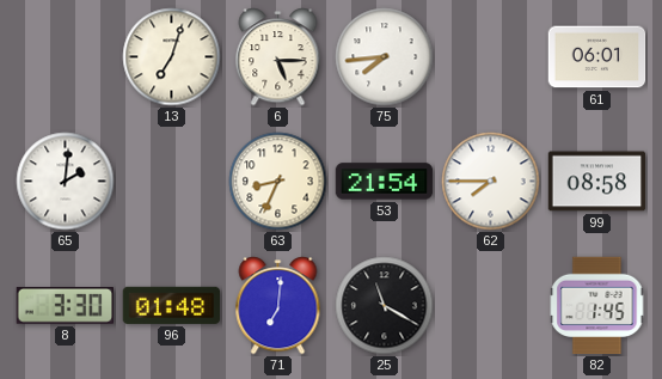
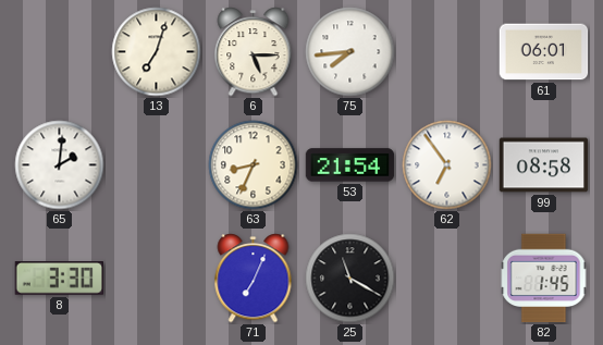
62: 7:45 -> 6:54
96: 01:48 -> none
71: 7:01 -> 7:04
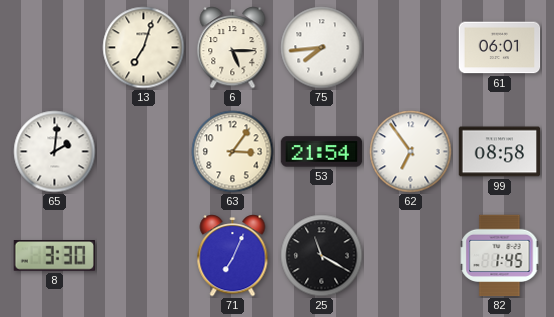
63: 8:34 -> 3:06
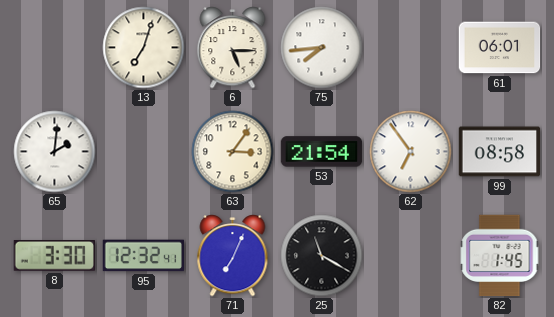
95: none -> 12:32
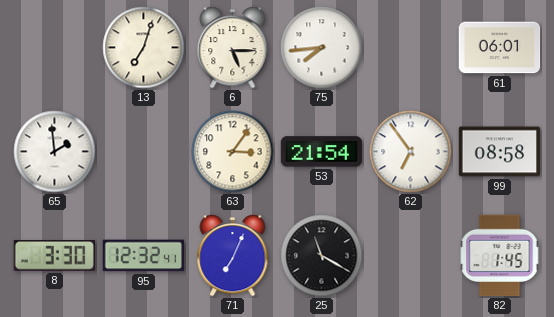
65: 2:01 -> 1:59
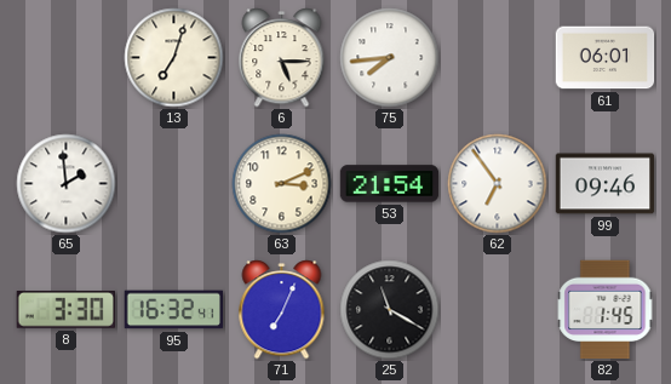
63: 3:06 -> 3:11
99: 08:58 -> 09:46
95: 12:32 -> 16:32
